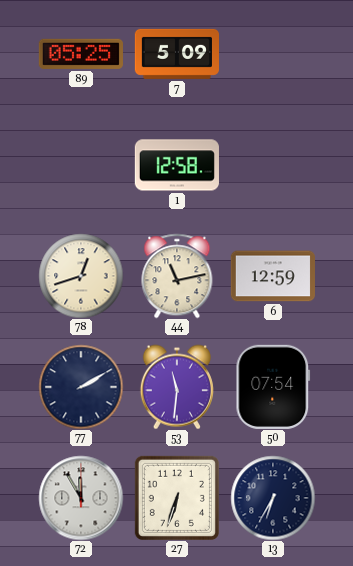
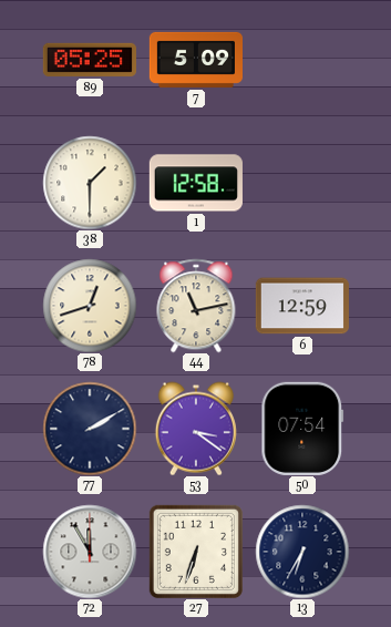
38: none -> 1:30
53: 11:31 -> 3:21
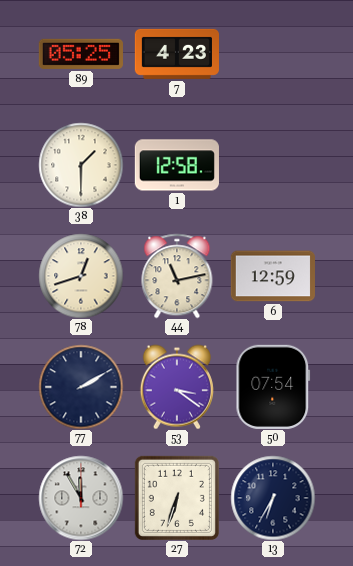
7: 5:09 -> 4:23
